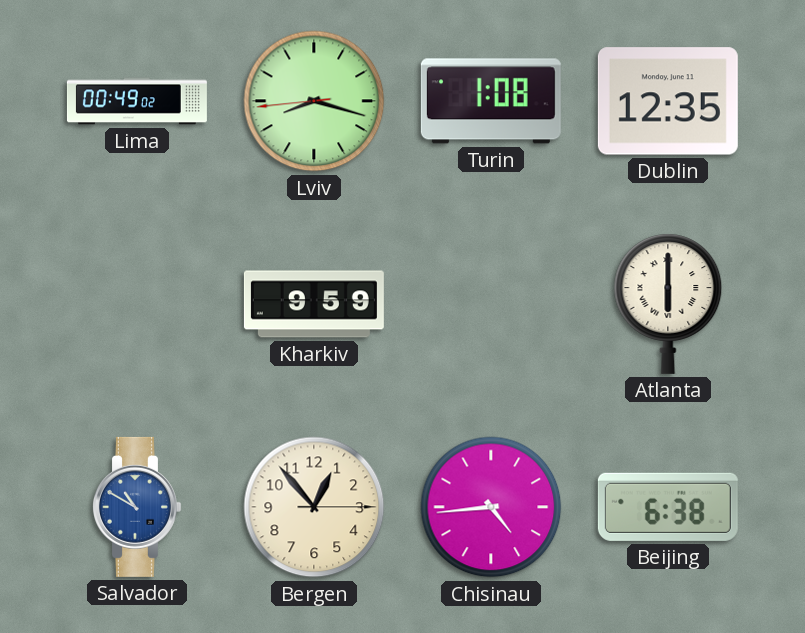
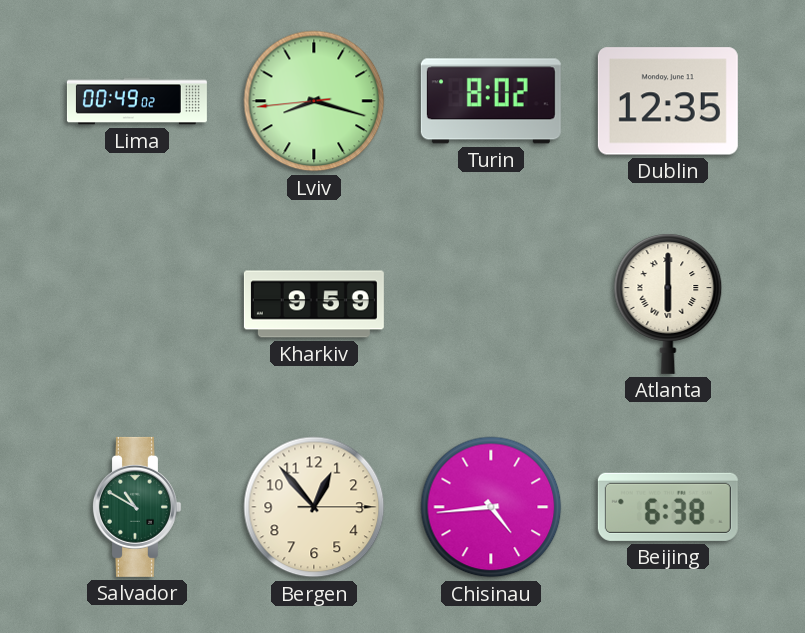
Turin: 1:08 -> 8:02
Salvador dial: blue -> green
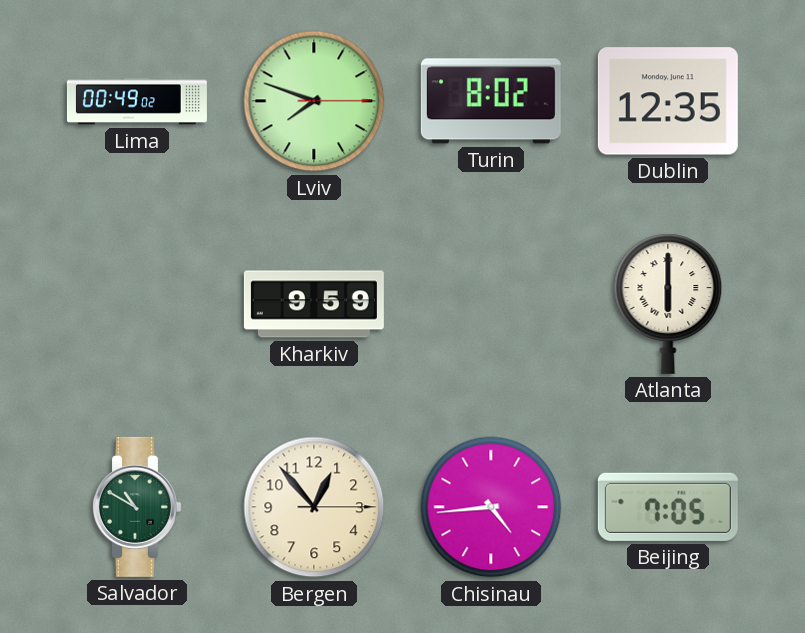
Lviv: 8:17 -> 7:48
Beijing: 6:38 -> 7:05
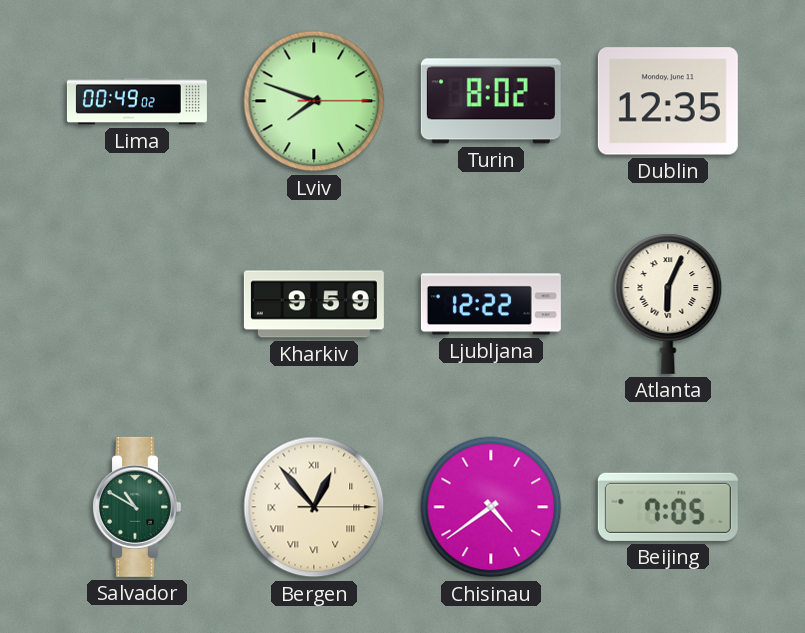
Ljubljana: none -> 12:22
Atlanta: 6:00 -> 6:04
Bergen numerals: Arabic -> Roman
Chisinau: 4:44 -> 4:39
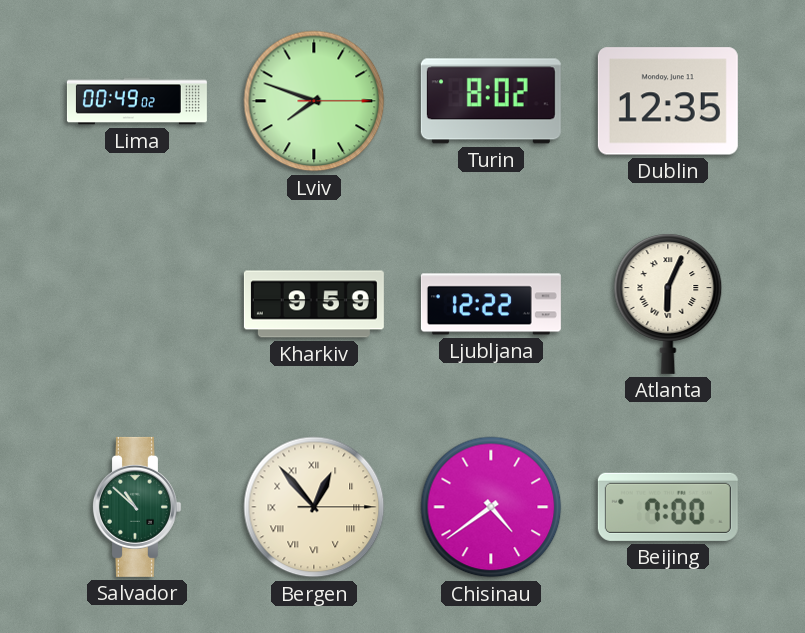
Salvador: 10:50 -> 10:52
Beijing: 7:05 -> 7:00
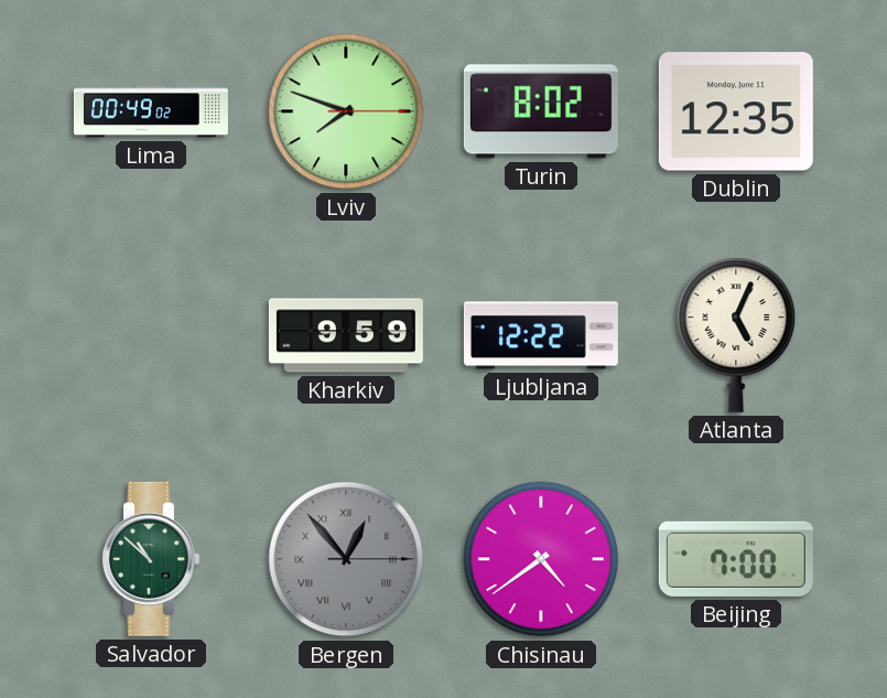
Atlanta: 6:04 -> 5:04
Bergen dial: cream -> grey
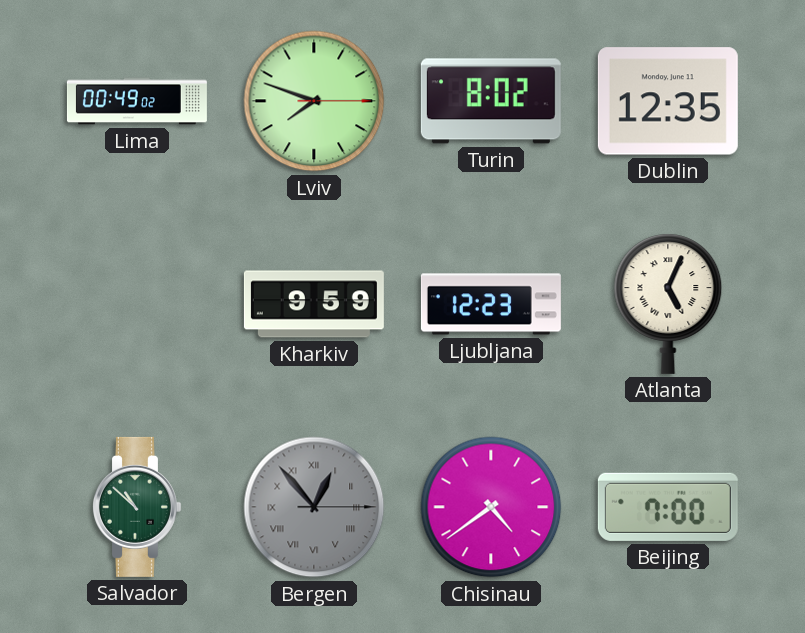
Ljubljana: 12:22 -> 12:23
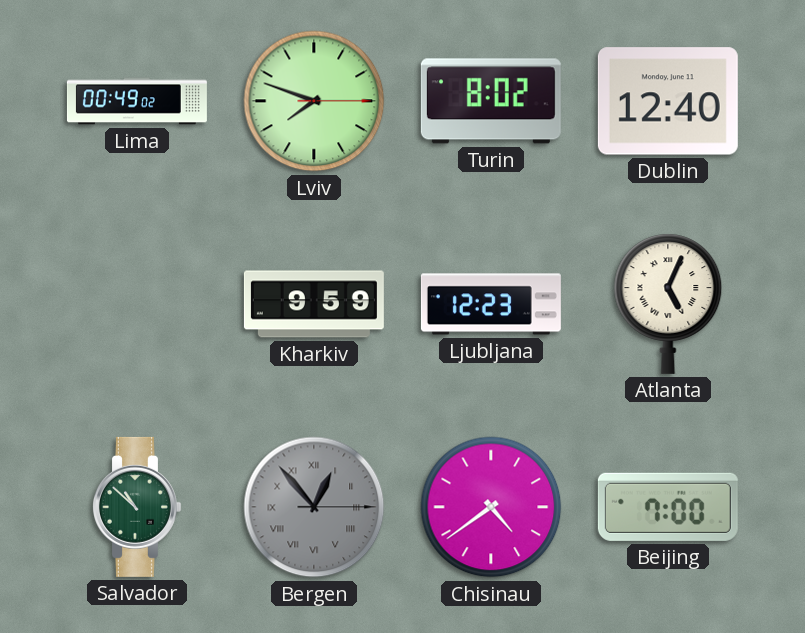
Dublin: 12:35 -> 12:40
